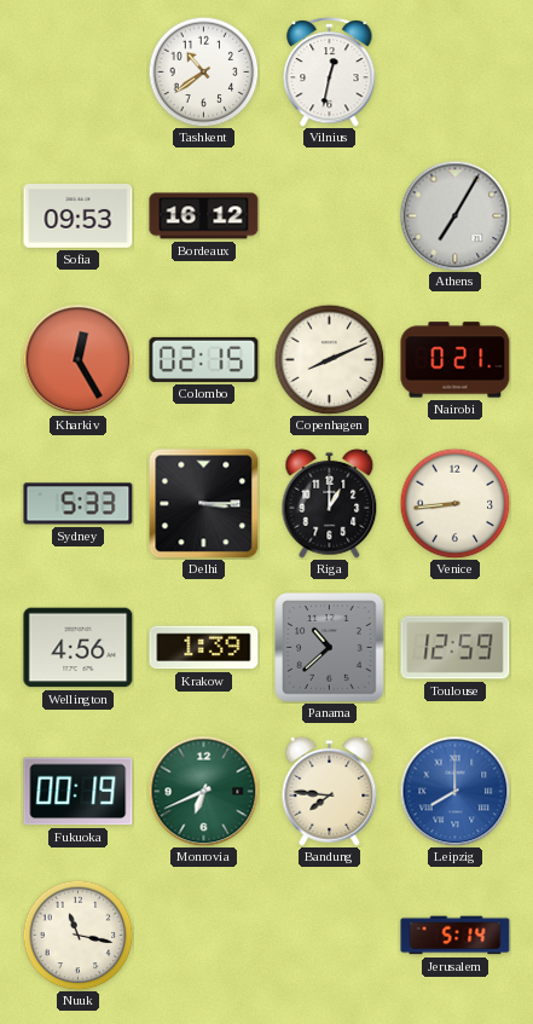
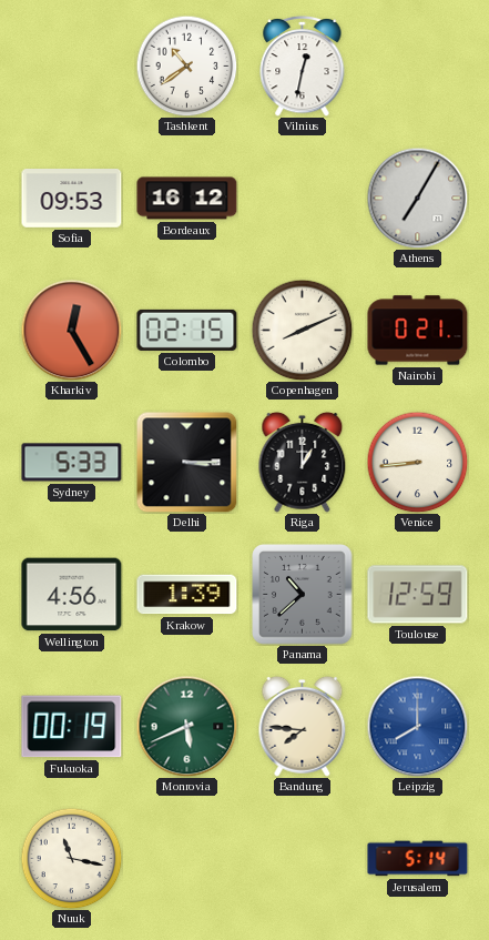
Monrovia: 6:41 -> 5:41
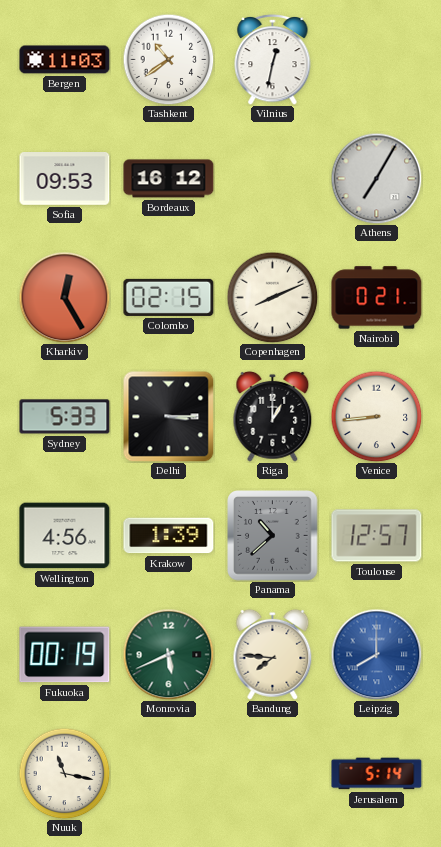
Bergen: none -> 11:03
Toulouse: 12:59 -> 12:57
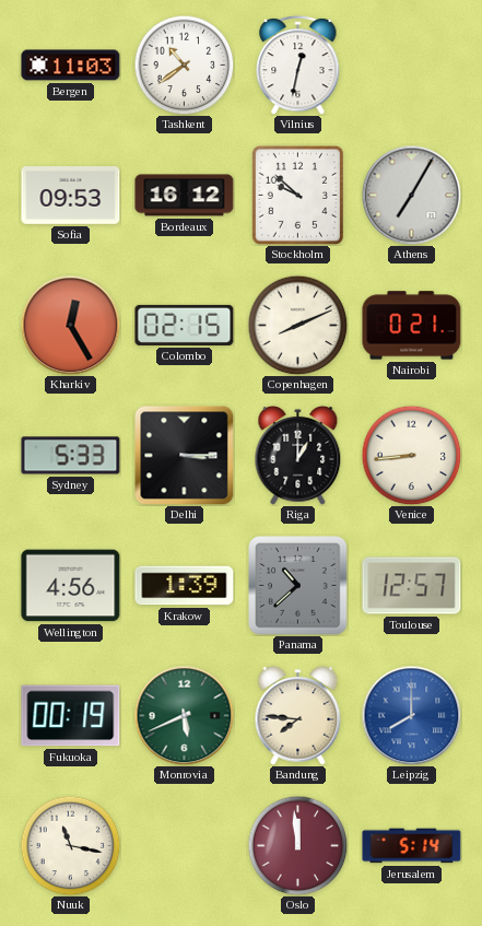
Stockholm: none -> 9:52
Oslo: none -> 11:59
